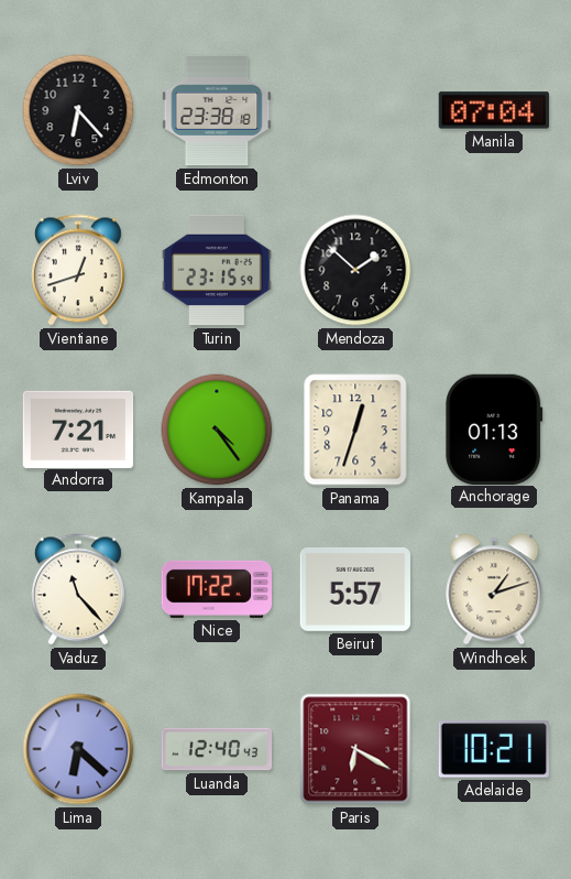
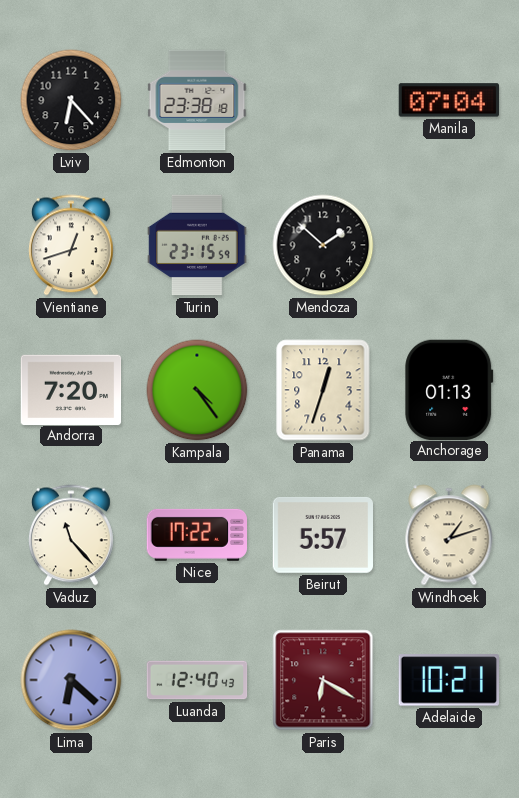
Andorra: 7:21 -> 7:20
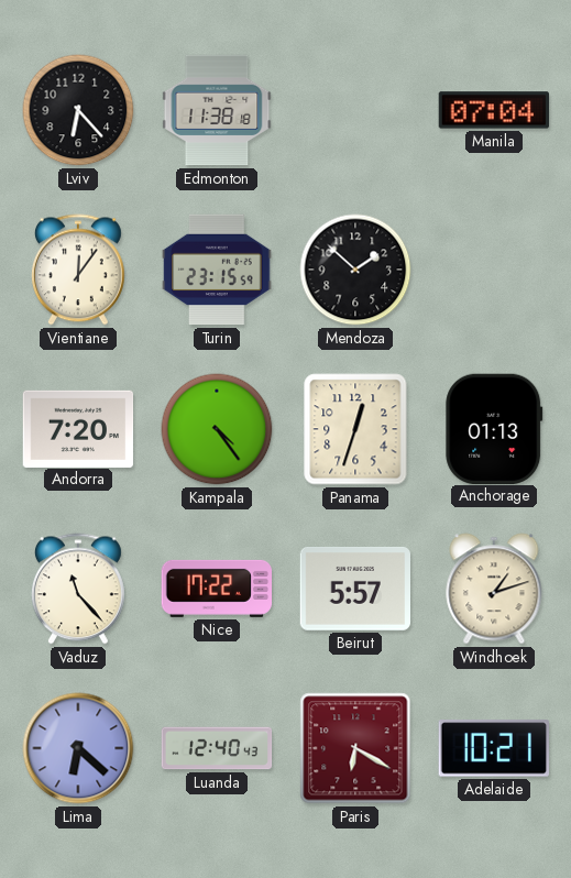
Edmonton: 23:38 -> 11:38
Vientiane: 12:42 -> 12:06
